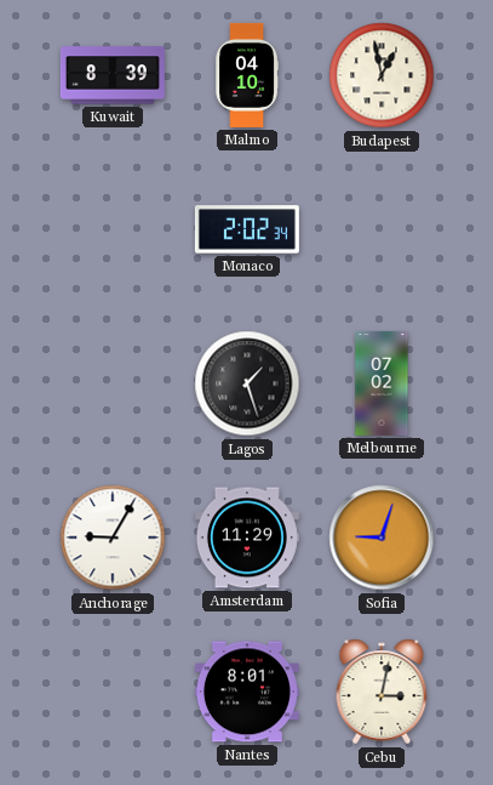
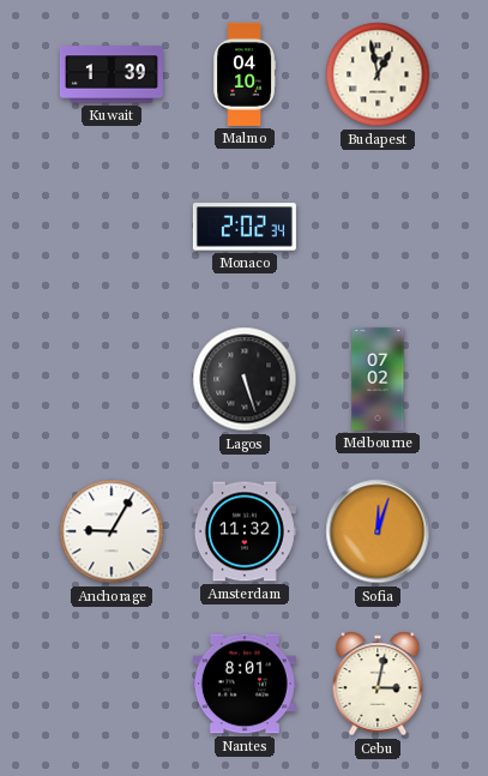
Kuwait: 8:39 -> 1:39
Lagos: 1:27 -> 5:27
Amsterdam: 11:29 -> 11:32
Sofia: 9:03 -> 12:03
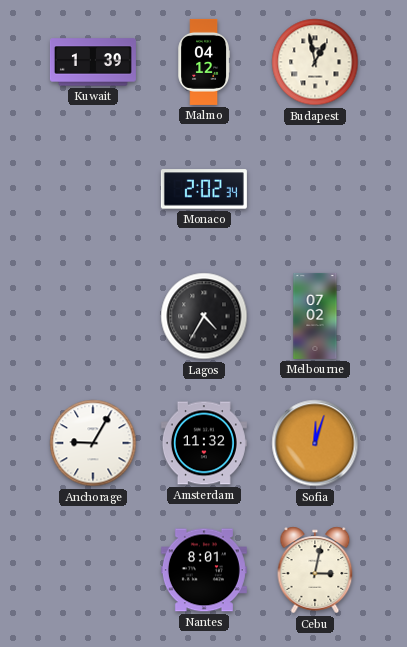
Malmo: 04:10 -> 04:12
Lagos: 5:27 -> 4:35
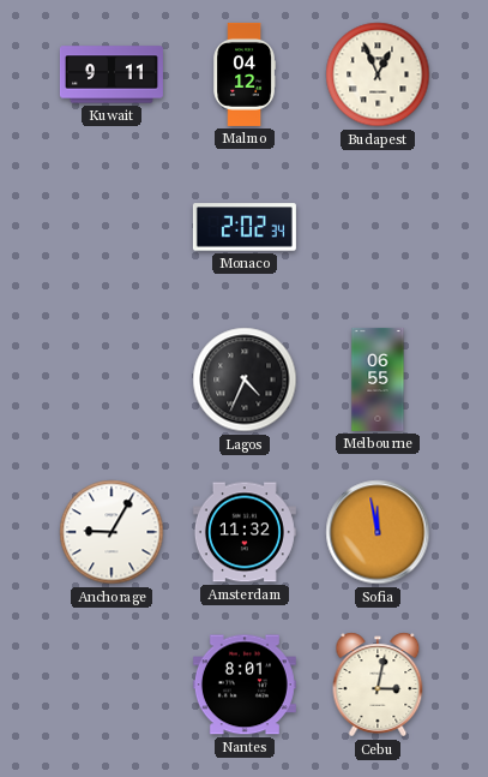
Kuwait: 1:39 -> 9:11
Budapest: 12:58 -> 12:56
Lagos: 4:35 -> 4:34
Melbourne: 07:02 -> 06:55
Sofia: 12:03 -> 11:58
